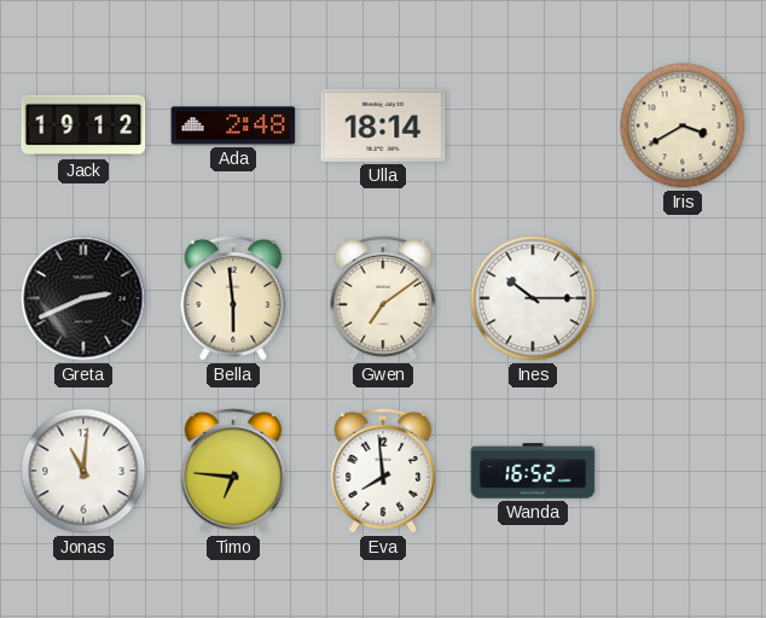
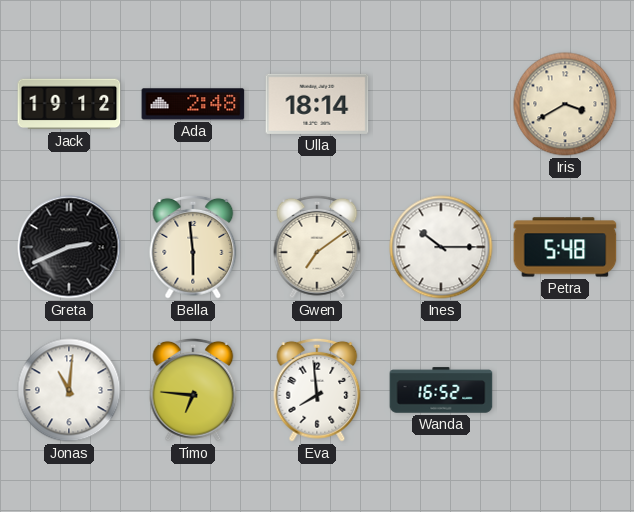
Petra: none -> 5:48
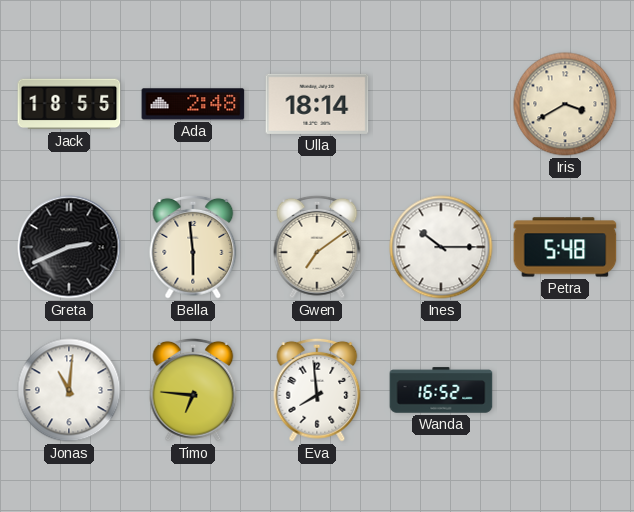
Jack: 19:12 -> 18:55
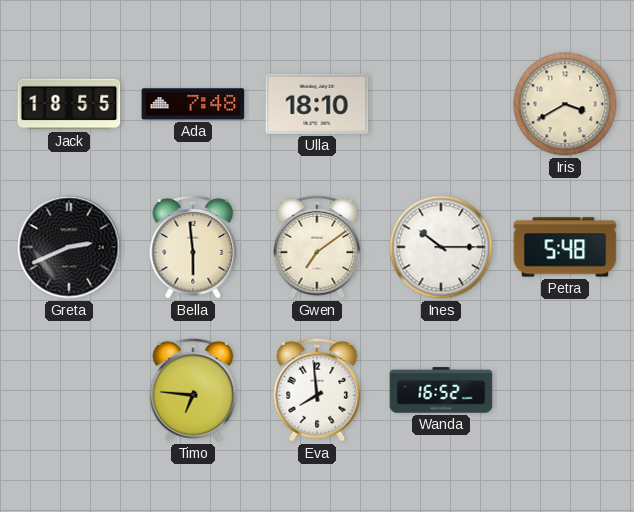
Ada: 2:48 -> 7:48
Ulla: 18:14 -> 18:10
Jonas: 11:01 -> none
